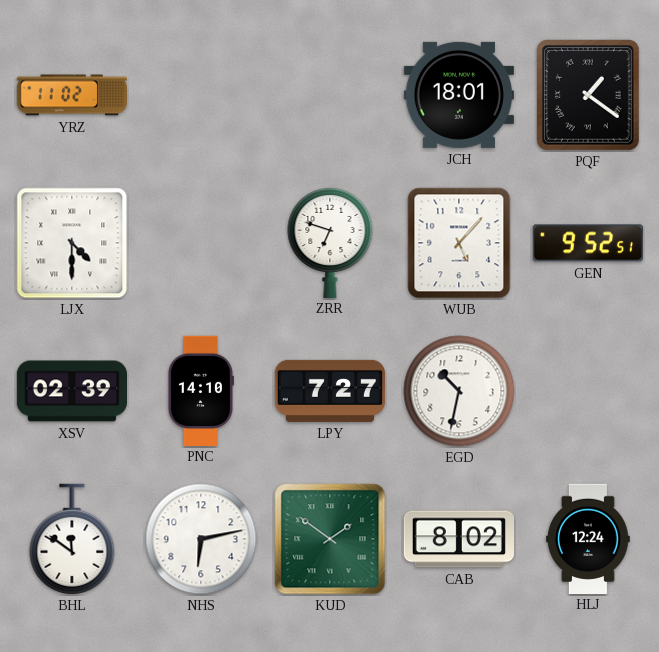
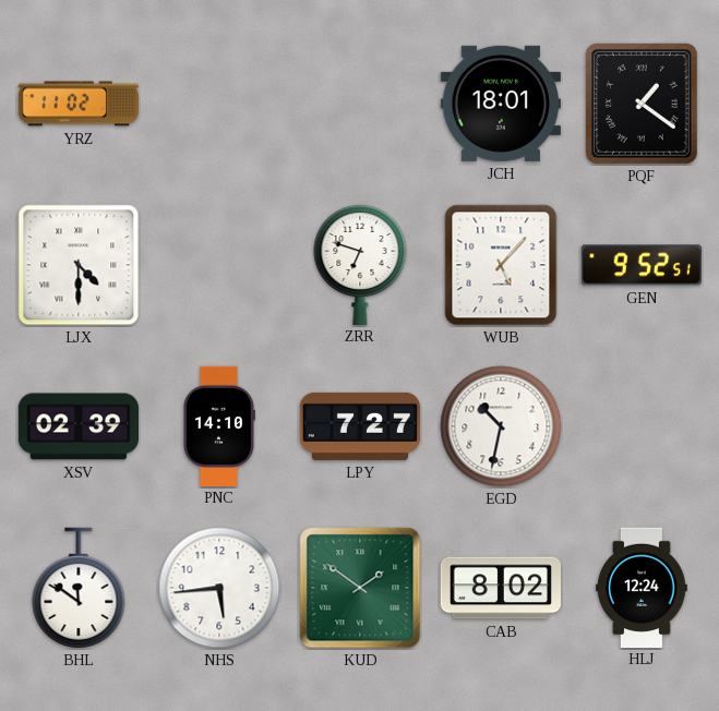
NHS: 6:13 -> 5:44
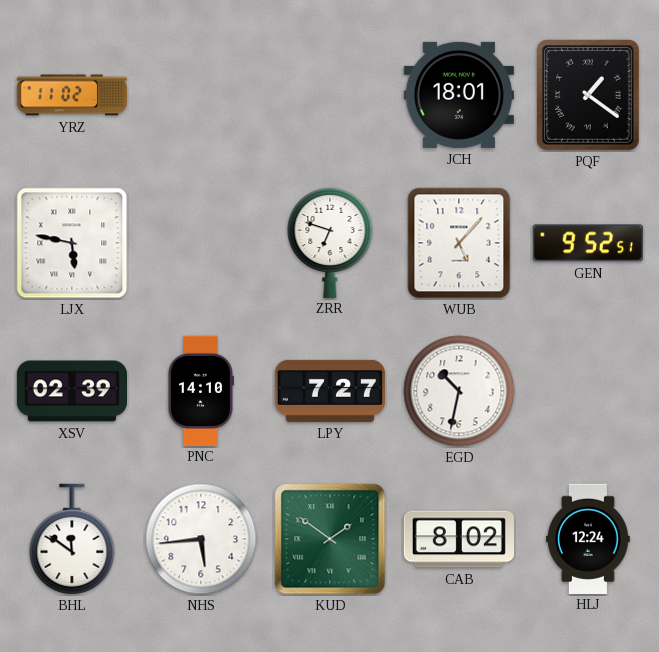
LJX: 4:30 -> 5:47
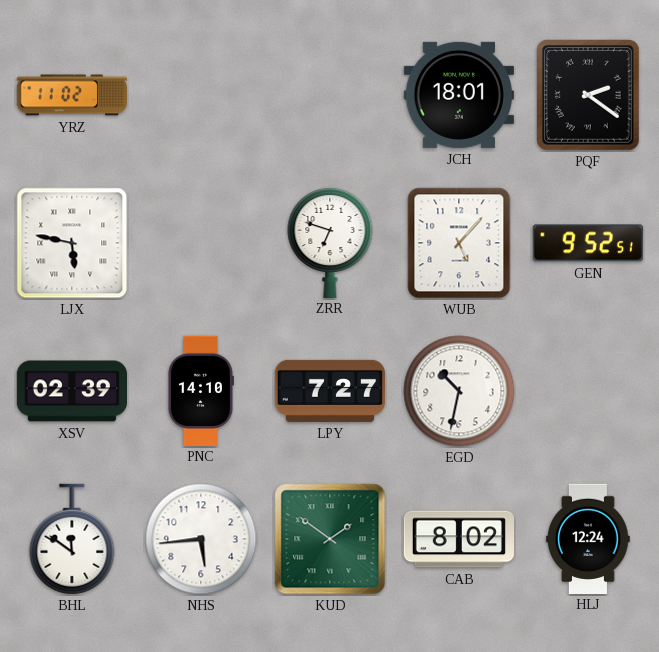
PQF: 1:21 -> 2:21
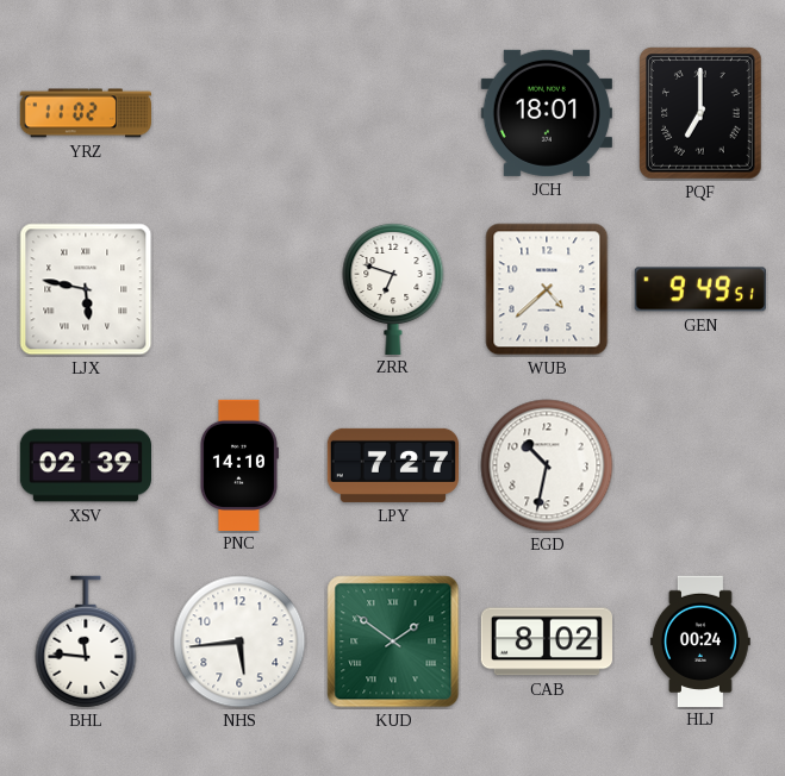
PQF: 2:21 -> 7:00
WUB: 5:07 -> 4:38
GEN: 9:52 -> 9:49
BHL: 11:51 -> 11:46
HLJ: 12:24 -> 00:24
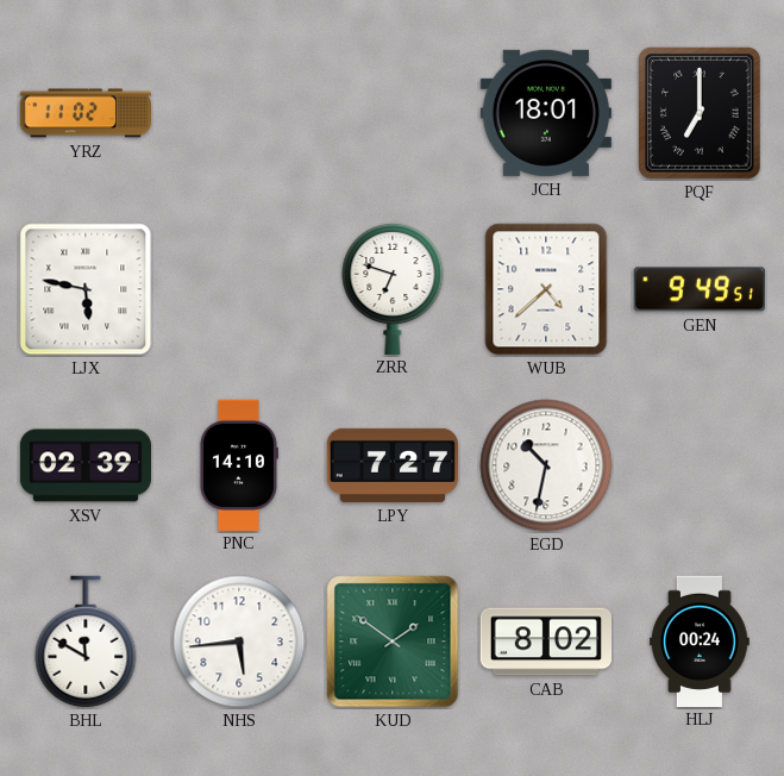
BHL: 11:46 -> 11:50
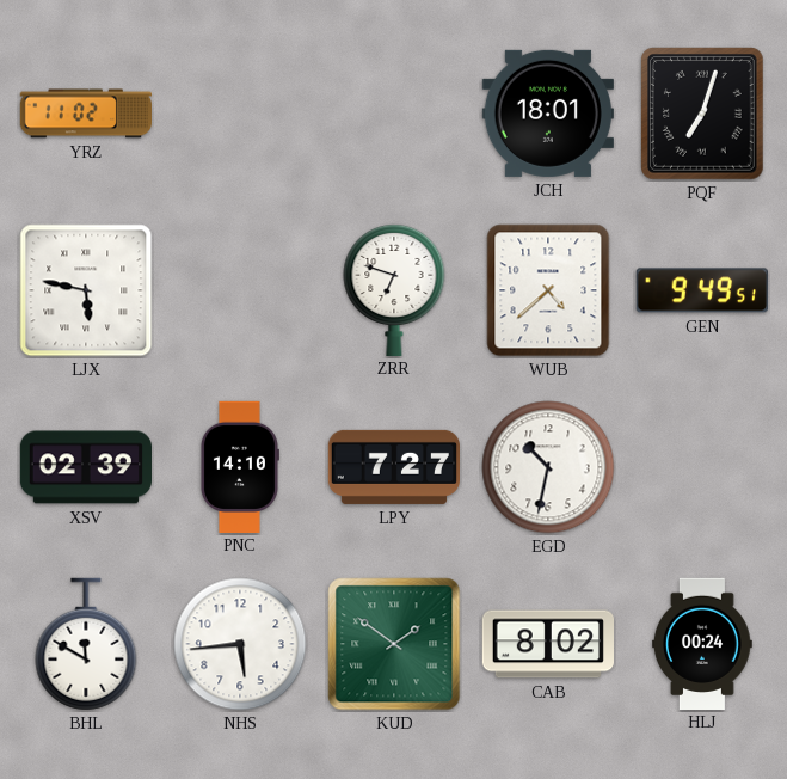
PQF: 7:00 -> 7:03
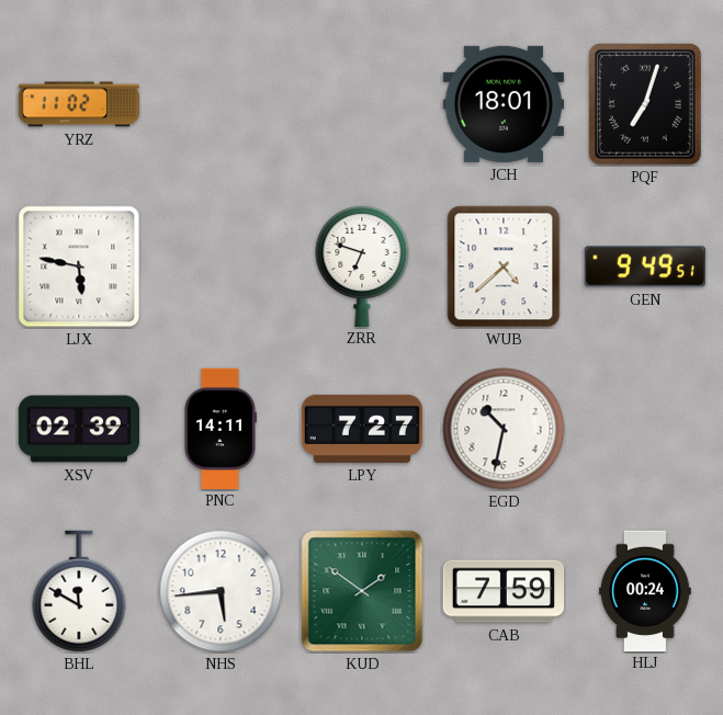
PNC: 14:10 -> 14:11
CAB: 8:02 -> 7:59
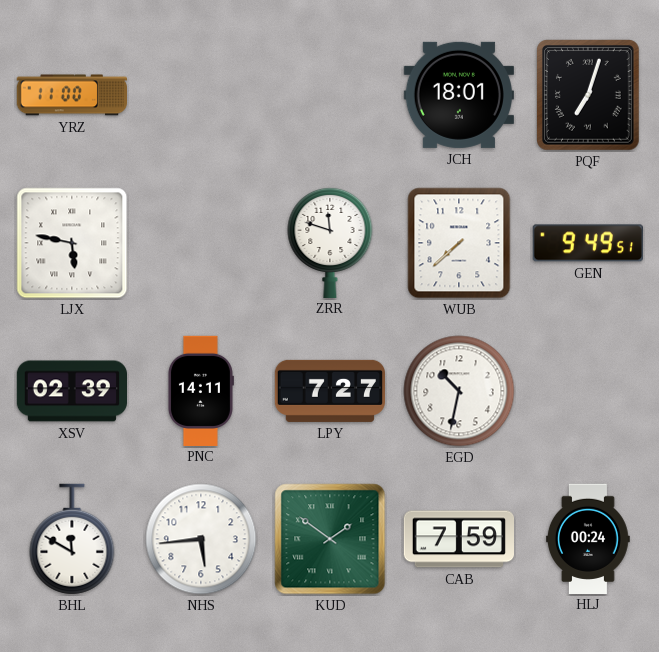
YRZ: 11:02 -> 11:00
ZRR: 6:48 -> 11:48
WUB: 4:38 -> 7:38
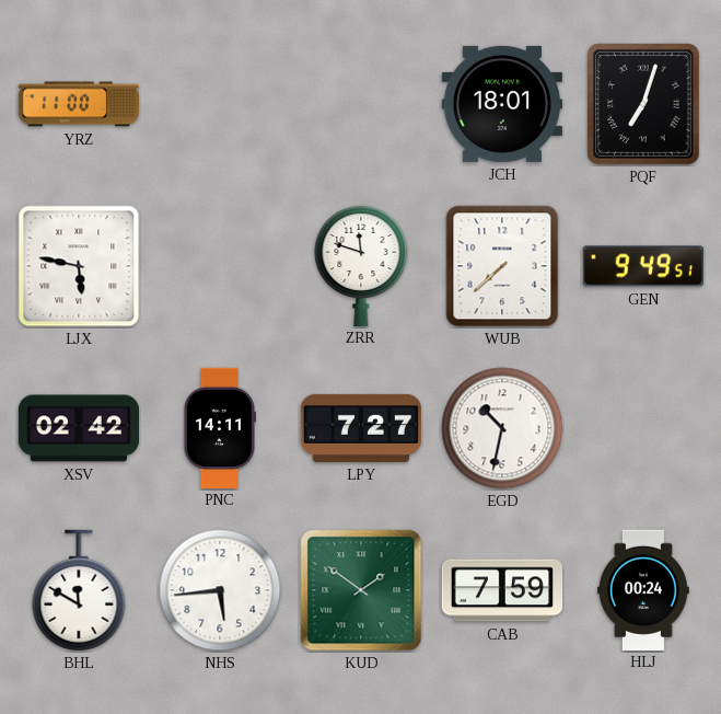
XSV: 02:39 -> 02:42
